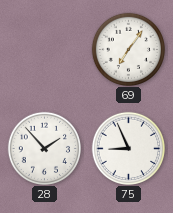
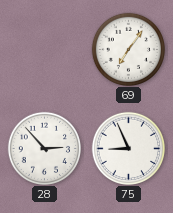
28: 1:53 -> 2:53
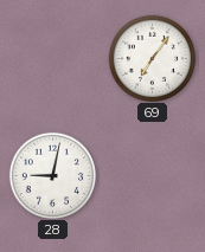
28: 2:53 -> 9:02
75: 8:56 -> none
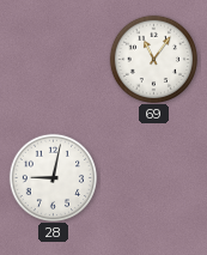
69: 7:06 -> 11:06
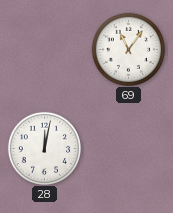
28: 9:02 -> 12:02
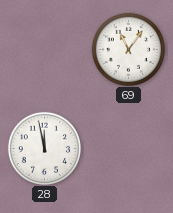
28: 12:02 -> 11:58
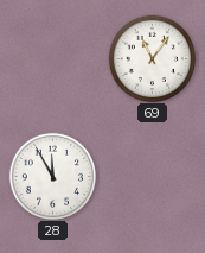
28: 11:58 -> 11:55
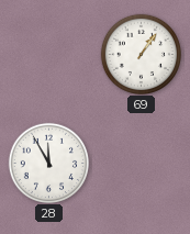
69: 11:06 -> 1:06
